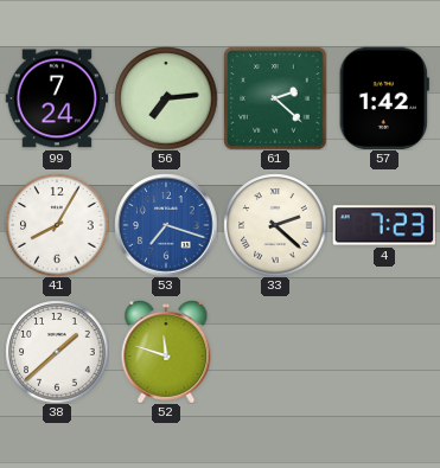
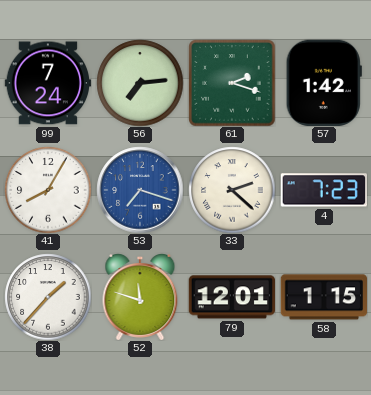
61: 2:22 -> 2:18
38: 1:38 -> 1:37
79: none -> 12:01
58: none -> 1:15
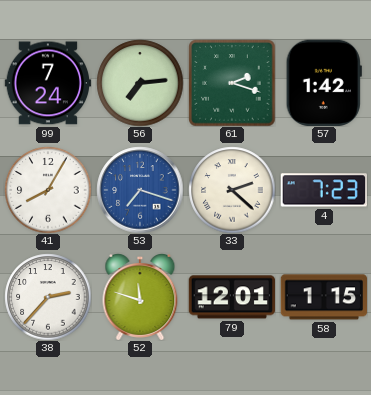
38: 1:37 -> 2:37
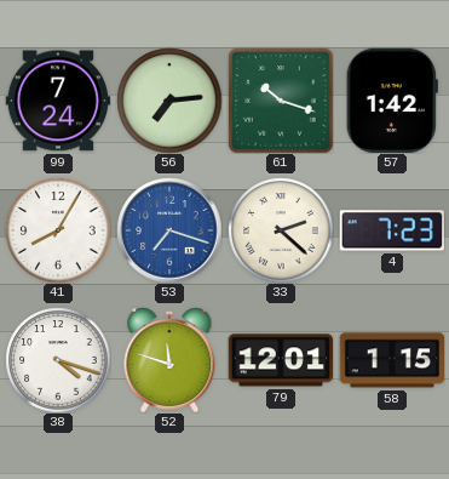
61: 2:18 -> 10:18
38: 2:37 -> 4:18
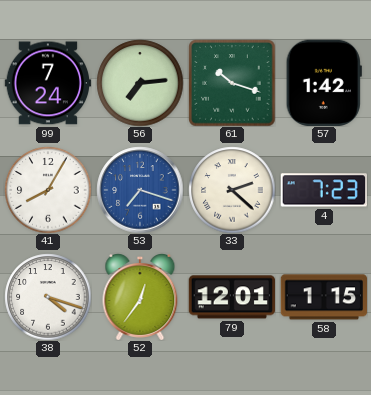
52: 11:48 -> 12:36
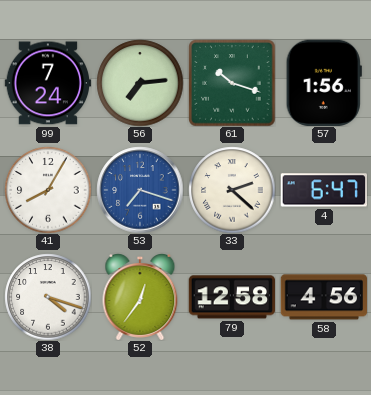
57: 1:42 -> 1:56
4: 7:23 -> 6:47
79: 12:01 -> 12:58
58: 1:15 -> 4:56
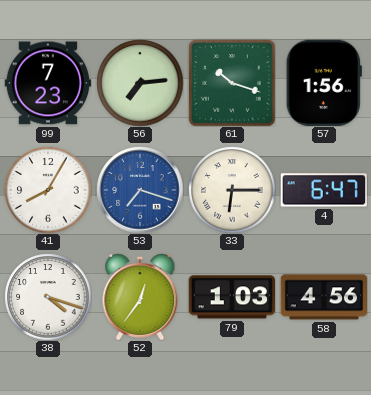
99: 7:24 -> 7:23
33: 2:22 -> 6:15
79: 12:58 -> 1:03
